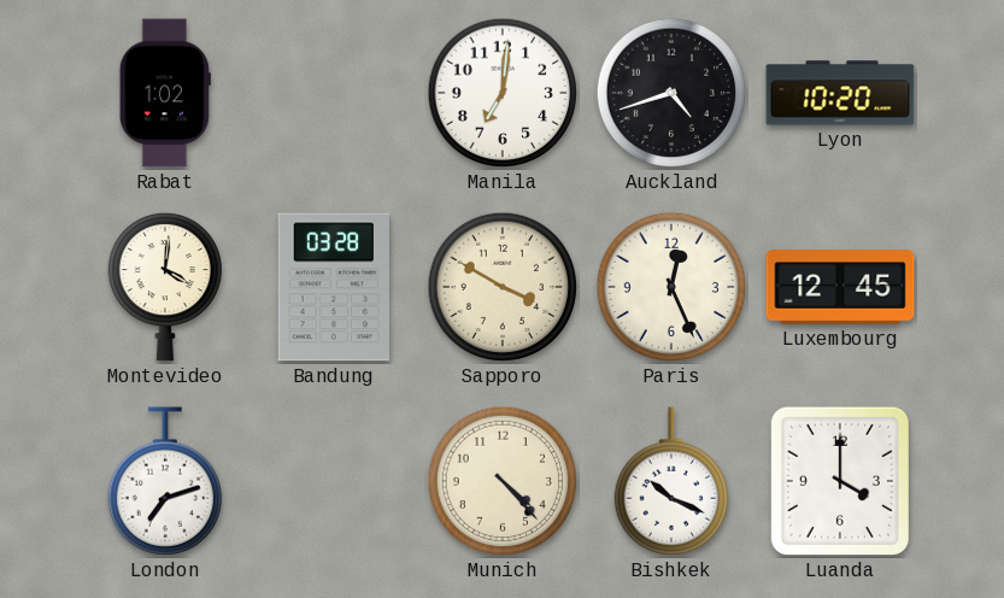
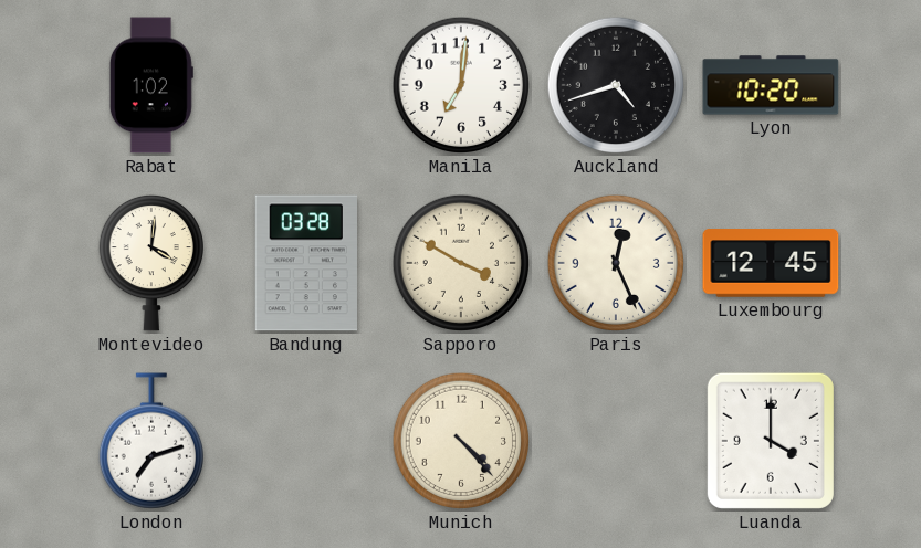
Bishkek: 10:19 -> none
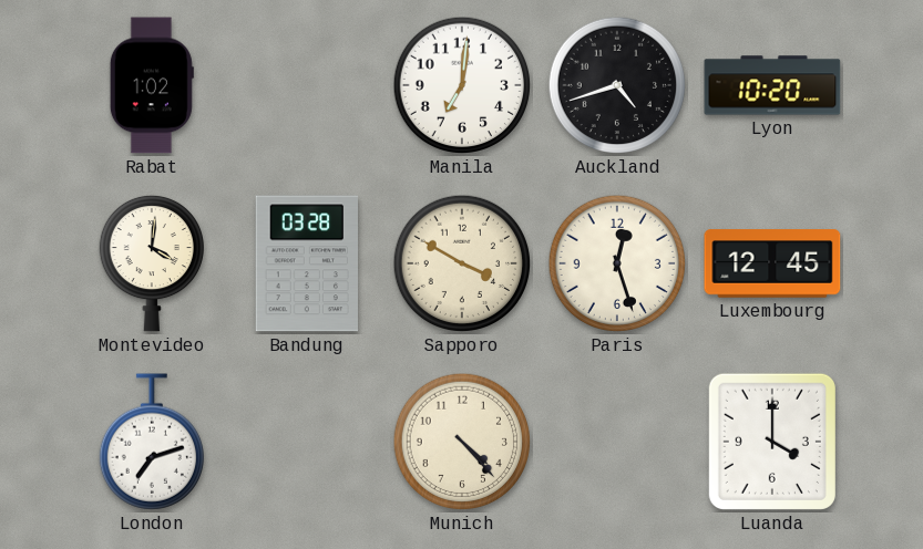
Paris: 12:26 -> 12:27
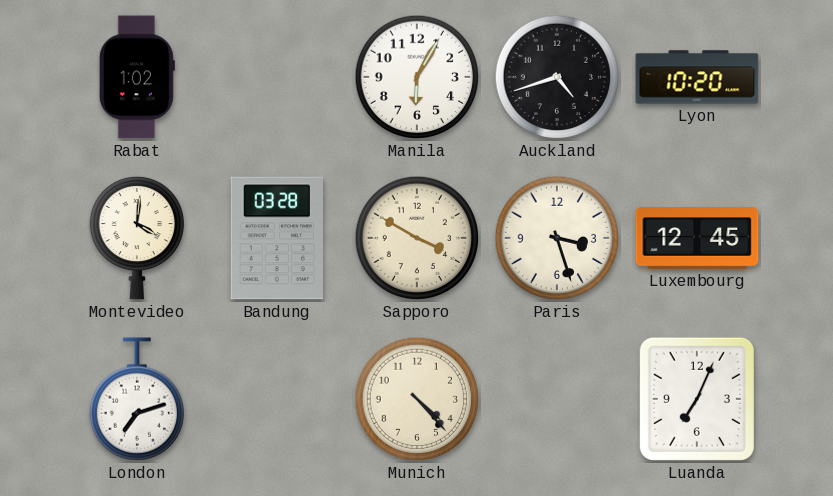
Manila: 7:01 -> 6:05
Paris: 12:27 -> 3:27
Luanda: 4:00 -> 7:04
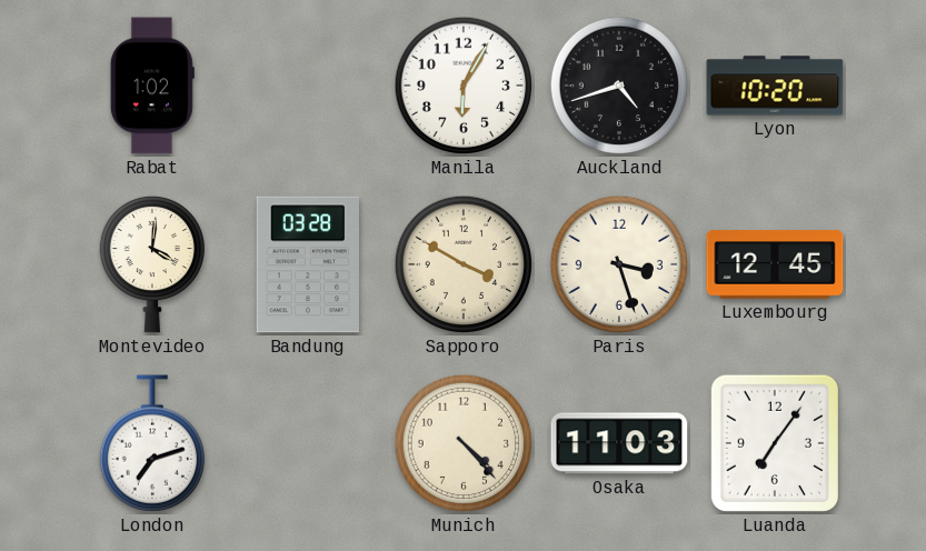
Osaka: none -> 11:03
Luanda: 7:04 -> 7:06
